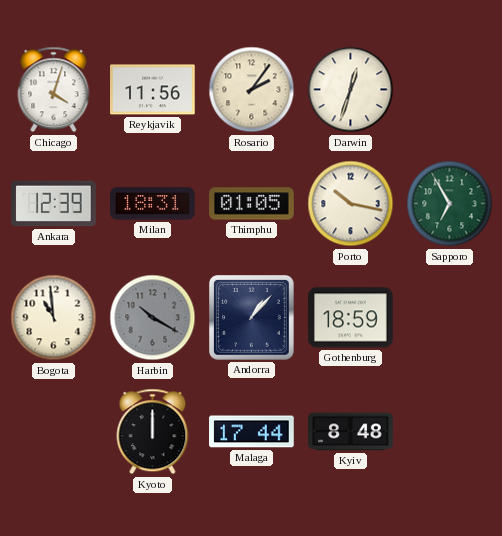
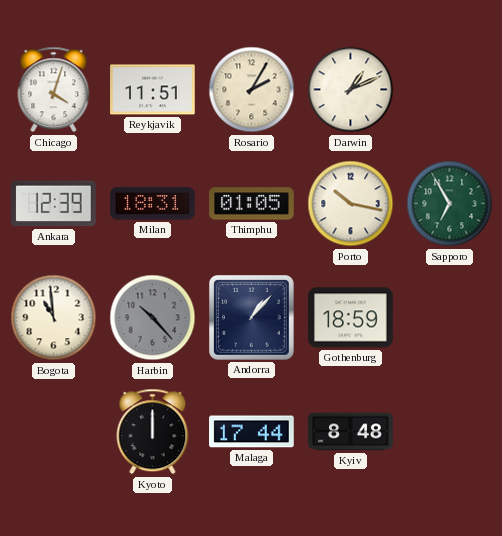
Reykjavik: 11:56 -> 11:51
Rosario: 2:06 -> 2:05
Darwin: 12:33 -> 1:11
Harbin: 10:20 -> 10:23
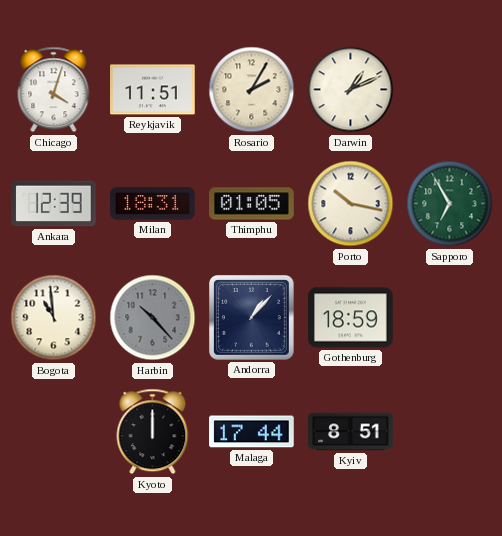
Kyiv: 8:48 -> 8:51
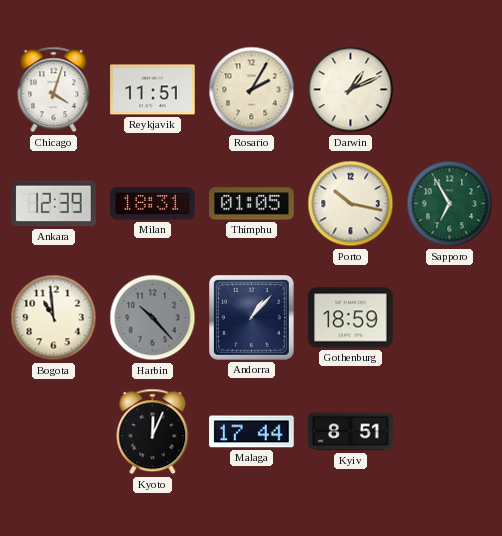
Kyoto: 12:00 -> 12:04
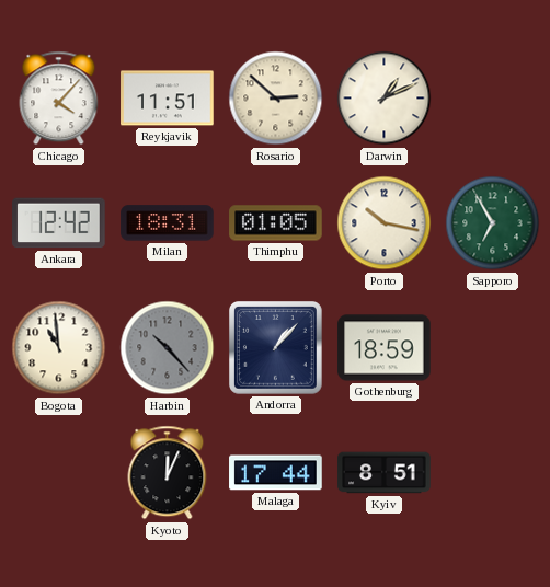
Chicago: 4:03 -> 4:07
Rosario: 2:05 -> 2:52
Ankara: 12:39 -> 12:42
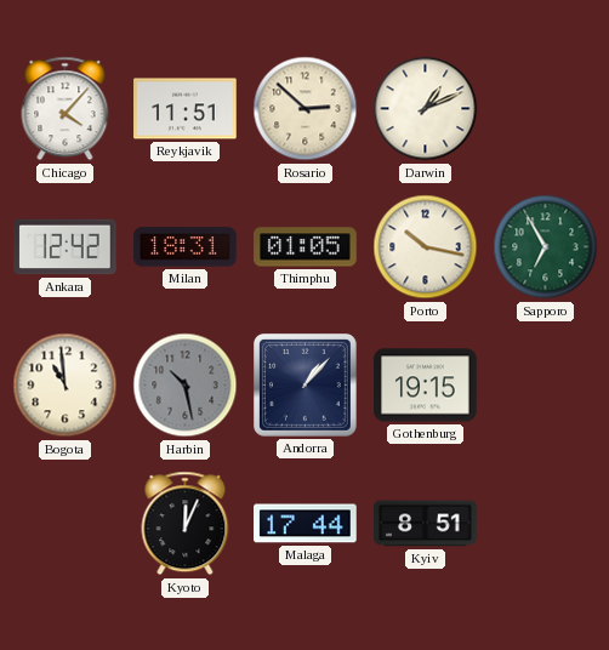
Harbin: 10:23 -> 10:28
Gothenburg: 18:59 -> 19:15
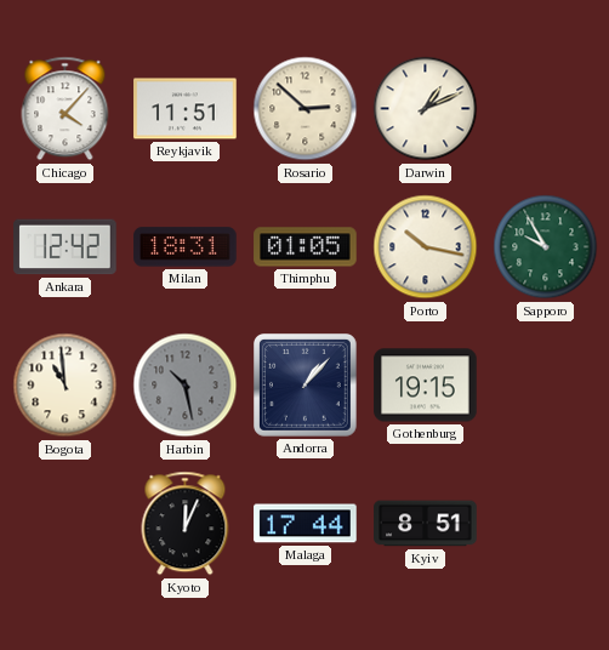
Sapporo: 6:55 -> 9:55
